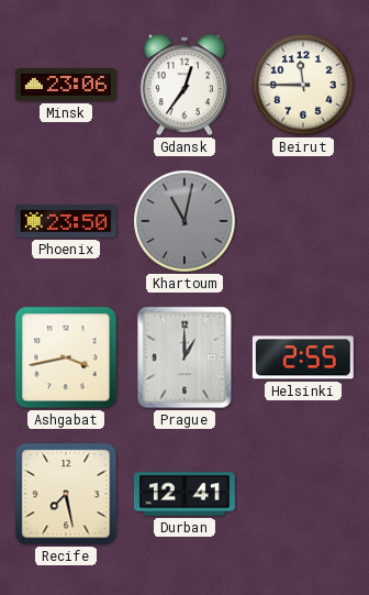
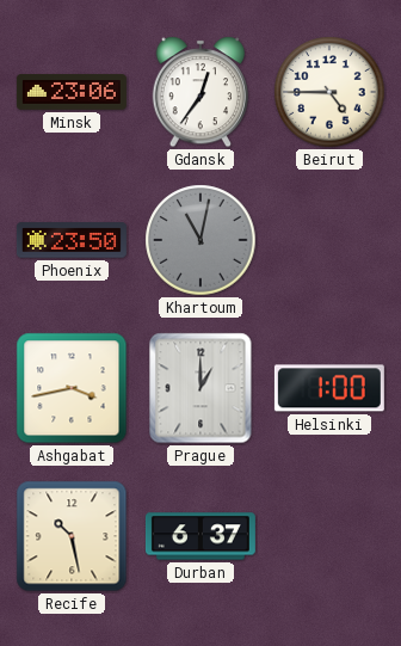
Beirut: 11:45 -> 4:45
Helsinki: 2:55 -> 1:00
Recife: 7:28 -> 10:28
Durban: 12:41 -> 6:37
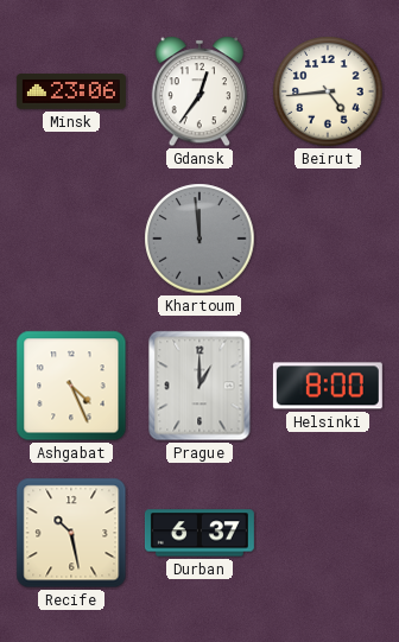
Beirut: 4:45 -> 4:44
Phoenix: 23:50 -> none
Khartoum: 11:02 -> 11:59
Ashgabat: 3:43 -> 4:26
Helsinki: 1:00 -> 8:00
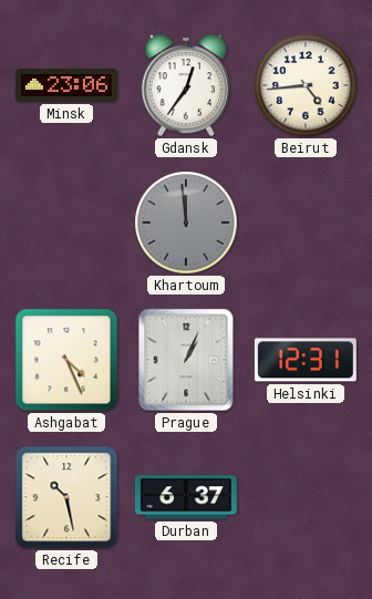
Prague: 1:00 -> 1:04
Helsinki: 8:00 -> 12:31
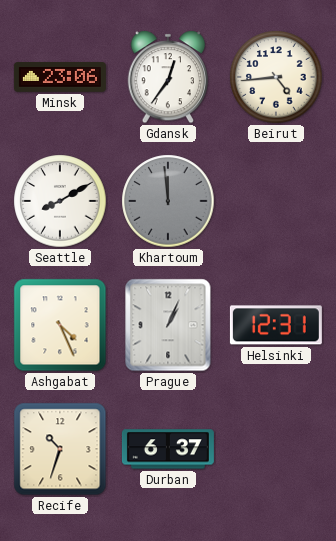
Seattle: none -> 8:10
Recife: 10:28 -> 10:33
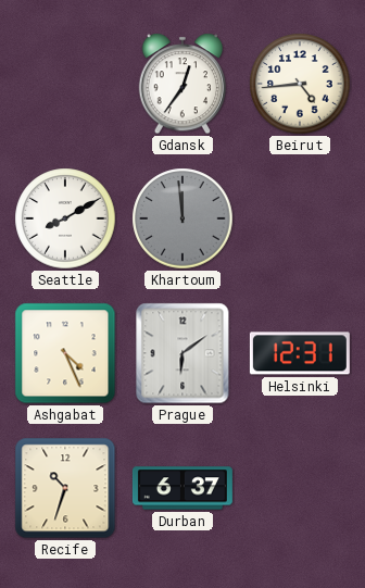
Minsk: 23:06 -> none
Prague: 1:04 -> 6:09
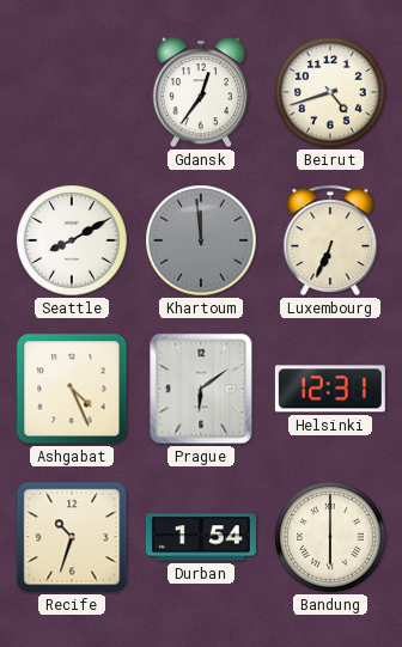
Beirut: 4:44 -> 4:42
Luxembourg: none -> 6:34
Durban: 6:37 -> 1:54
Bandung: none -> 6:00
